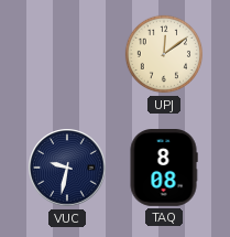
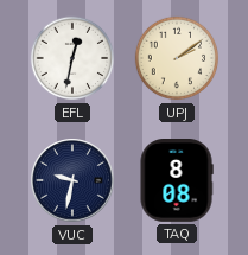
EFL: none -> 12:32
UPJ: 12:09 -> 2:09
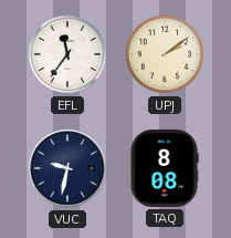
EFL: 12:32 -> 11:36
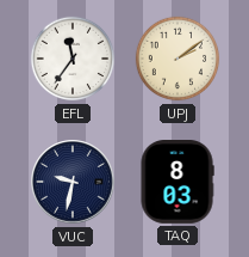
TAQ: 8:08 -> 8:03
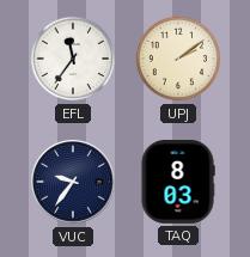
VUC: 9:32 -> 9:36
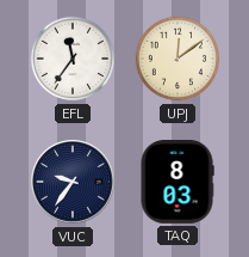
UPJ: 2:09 -> 12:09
